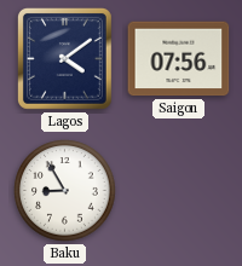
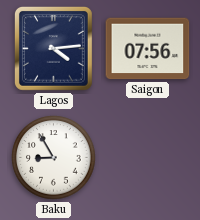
Lagos: 4:09 -> 4:14
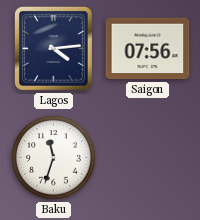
Baku: 8:55 -> 11:33
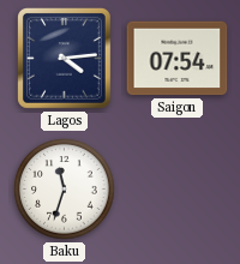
Saigon: 07:56 -> 07:54
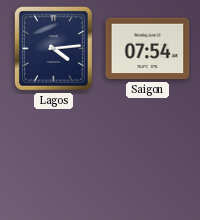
Baku: 11:33 -> none
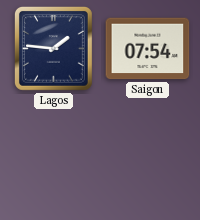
Lagos: 4:14 -> 1:46
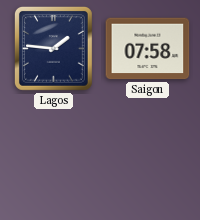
Saigon: 07:54 -> 07:58
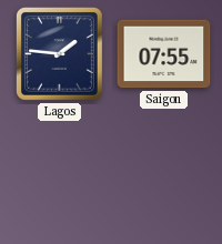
Saigon: 07:58 -> 07:55
